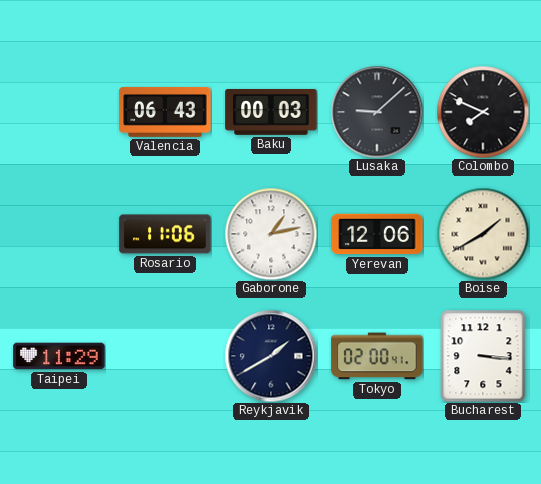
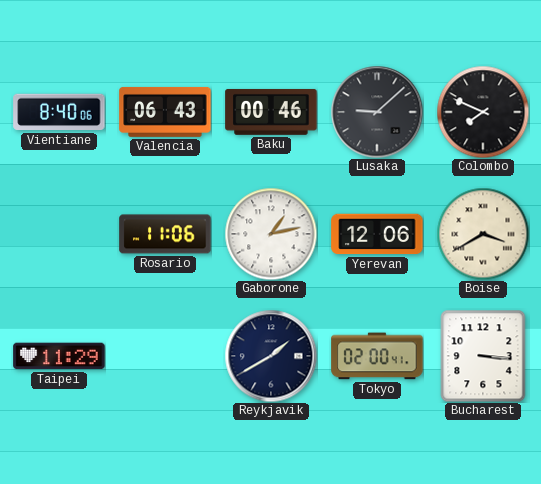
Vientiane: none -> 8:40
Baku: 00:03 -> 00:46
Boise: 1:40 -> 3:40
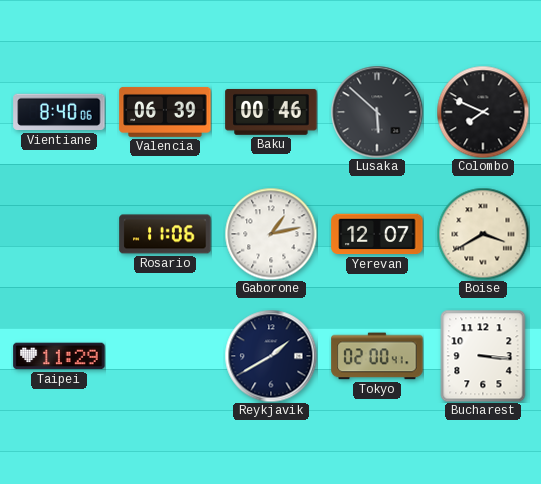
Valencia: 06:43 -> 06:39
Lusaka: 9:08 -> 5:52
Yerevan: 12:06 -> 12:07
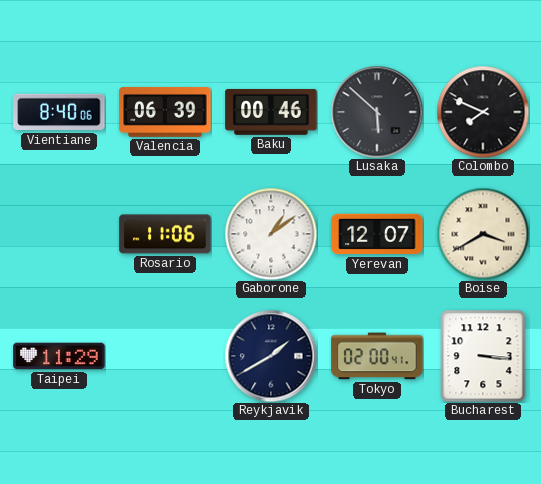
Gaborone: 1:13 -> 1:09
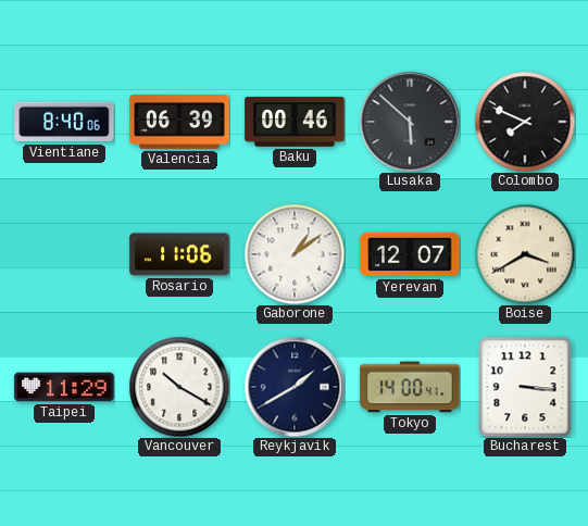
Vancouver: none -> 10:20
Tokyo: 02:00 -> 14:00
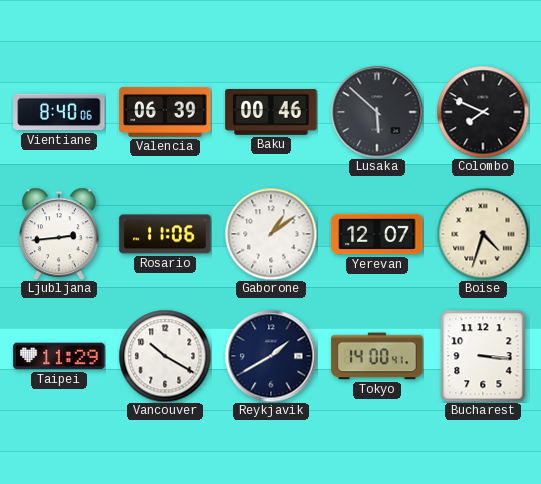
Ljubljana: none -> 2:44
Boise: 3:40 -> 4:33
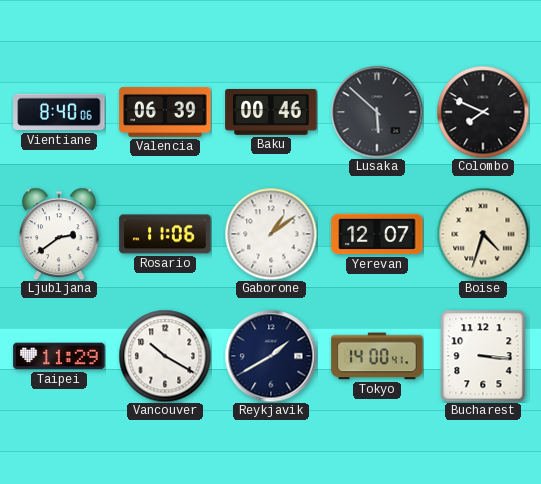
Ljubljana: 2:44 -> 2:39
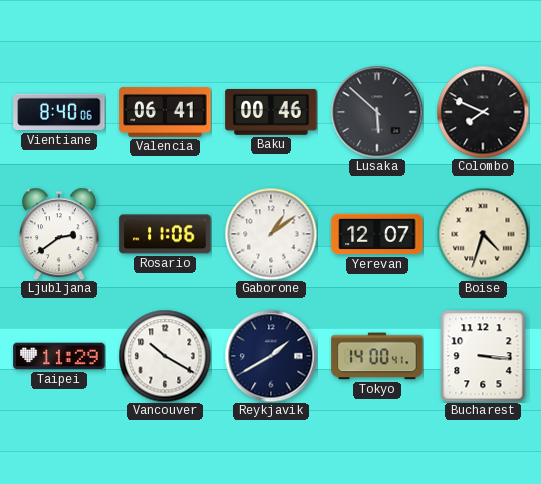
Valencia: 06:39 -> 06:41
